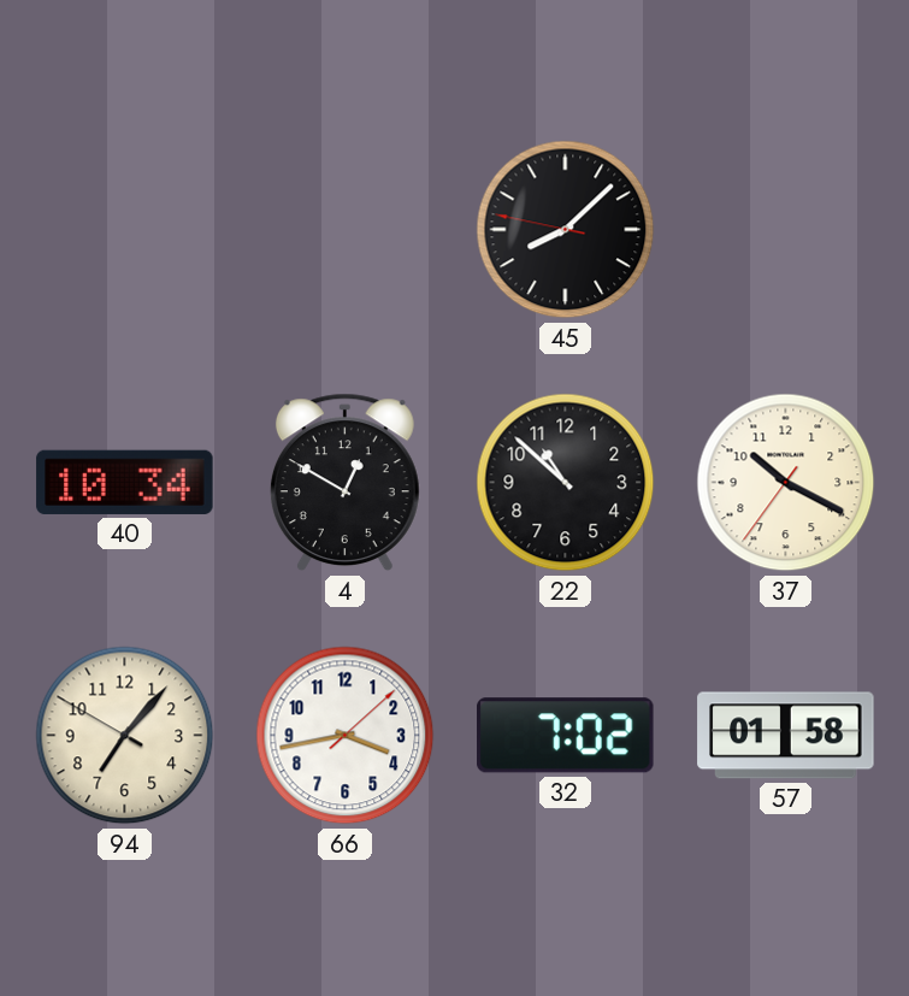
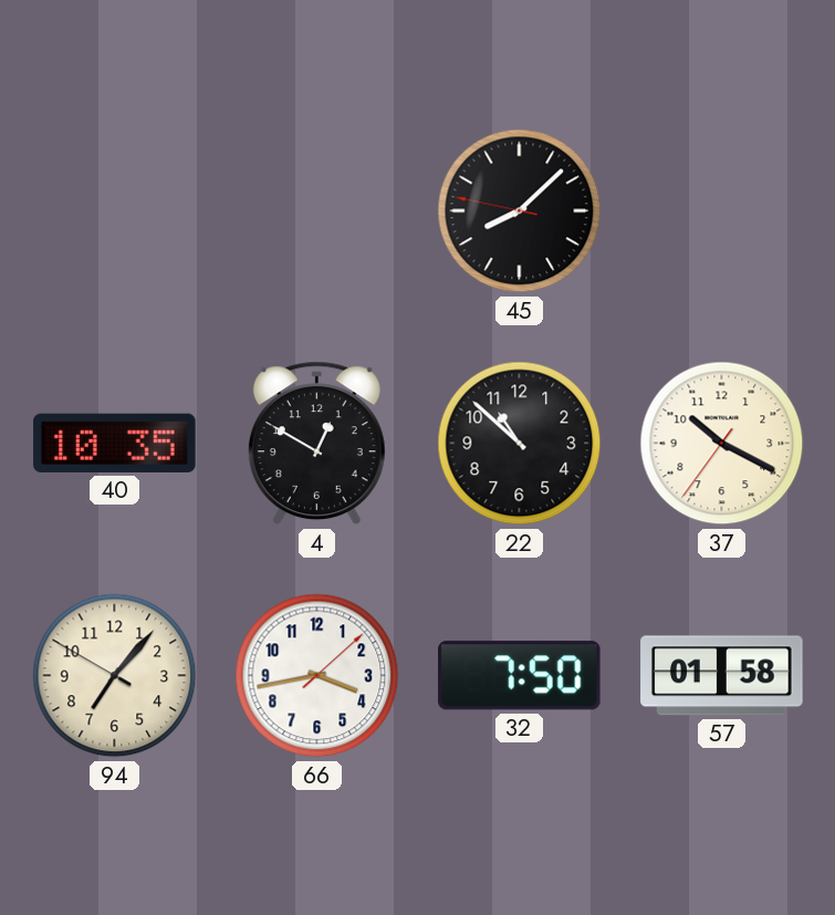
40: 10:34 -> 10:35
32: 7:02 -> 7:50
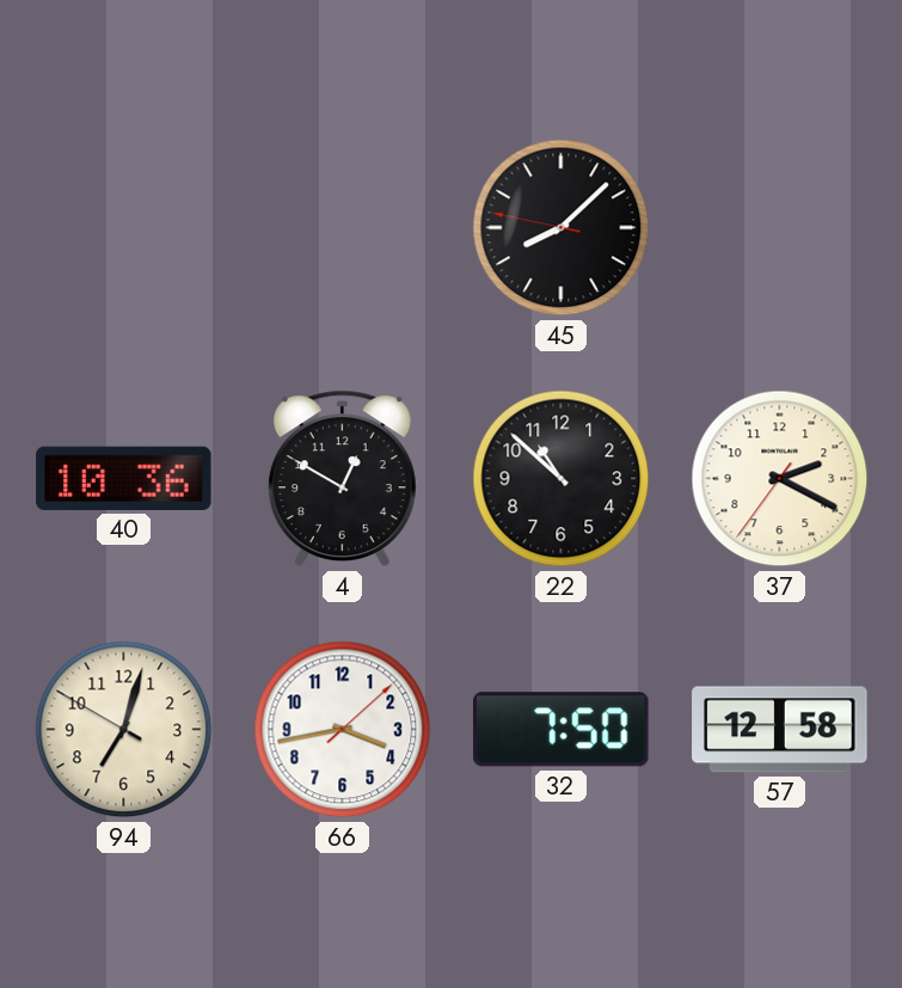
40: 10:35 -> 10:36
37: 10:19 -> 2:19
94: 7:06 -> 7:02
57: 01:58 -> 12:58
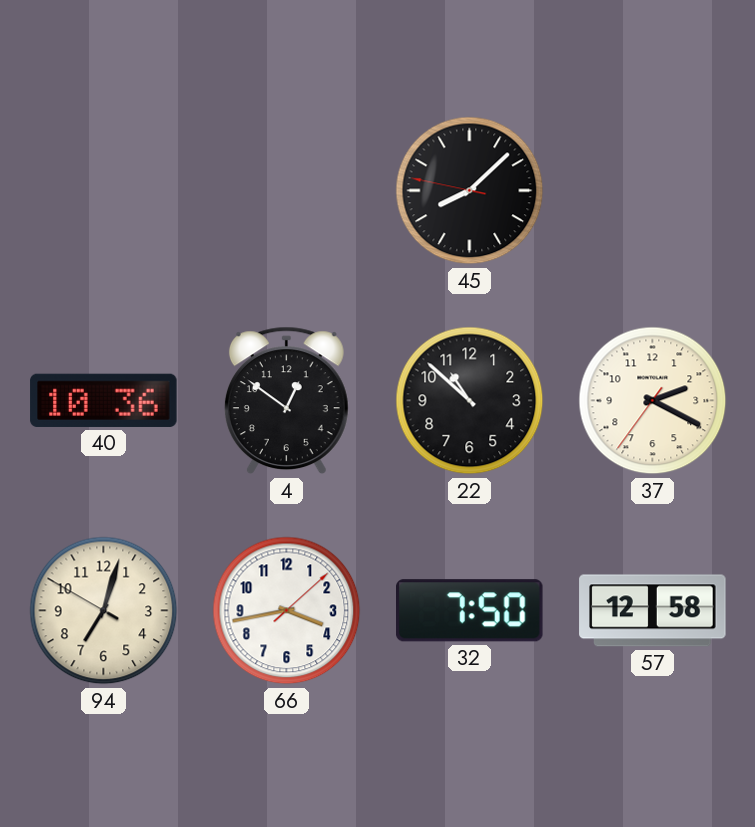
4: 12:50 -> 12:51
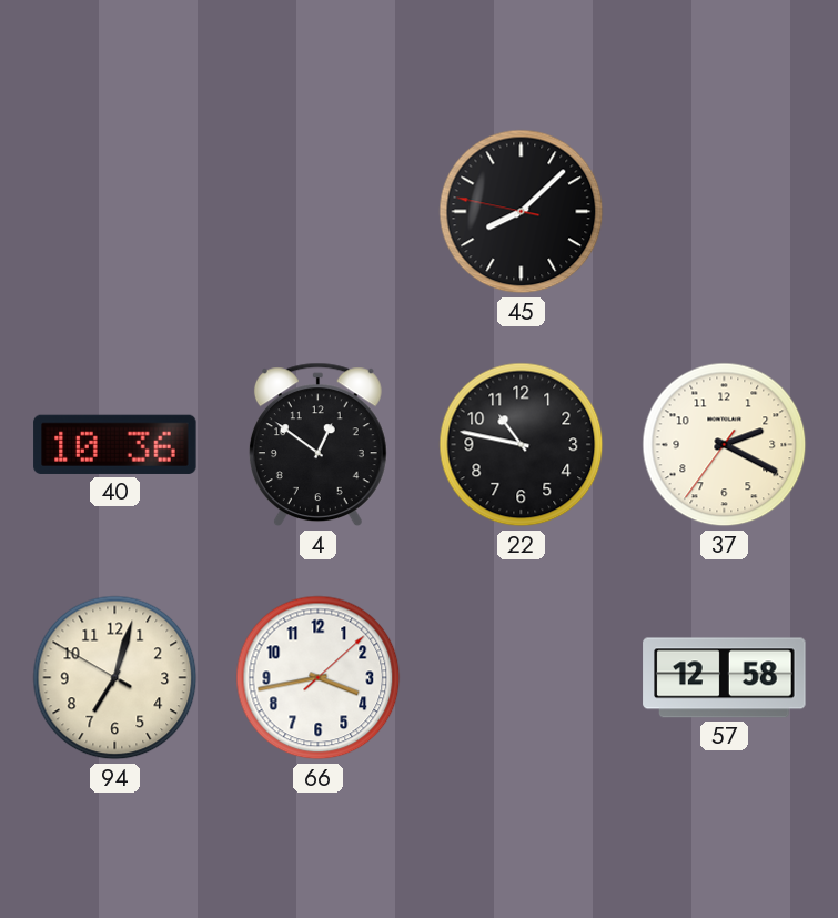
22: 10:52 -> 10:47
32: 7:50 -> none
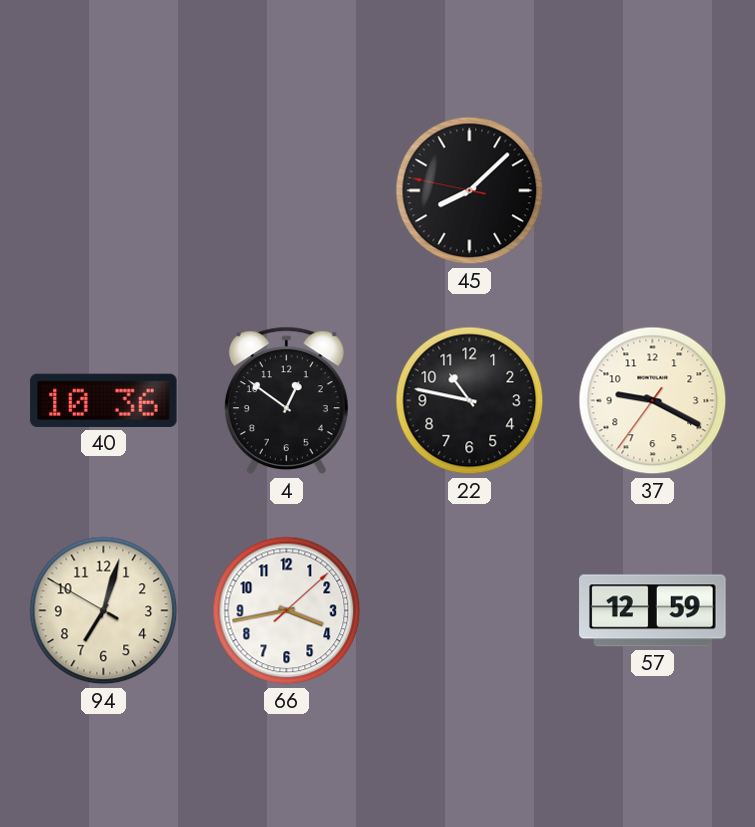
37: 2:19 -> 9:19
57: 12:58 -> 12:59
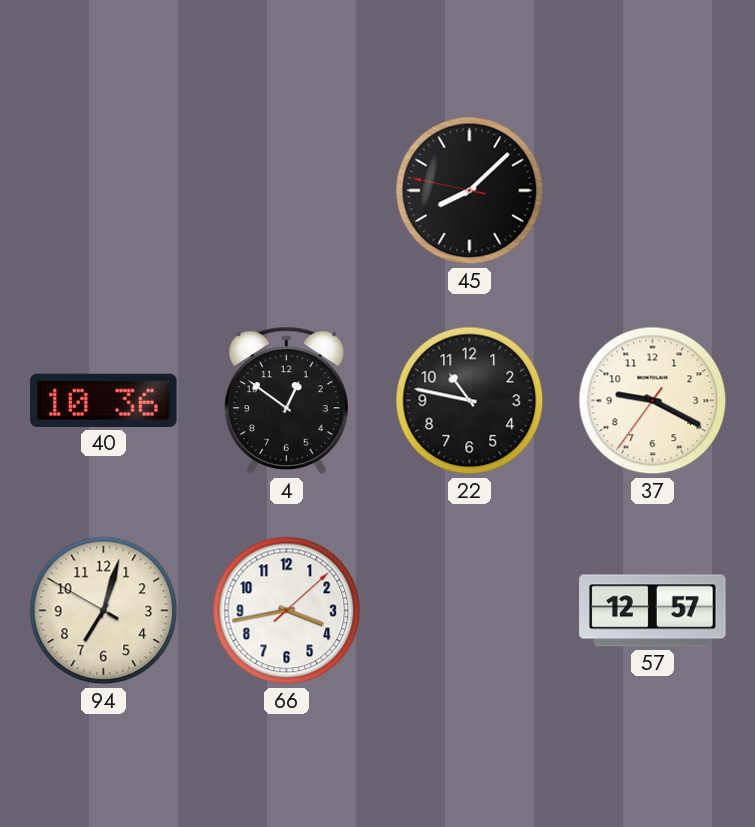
57: 12:59 -> 12:57
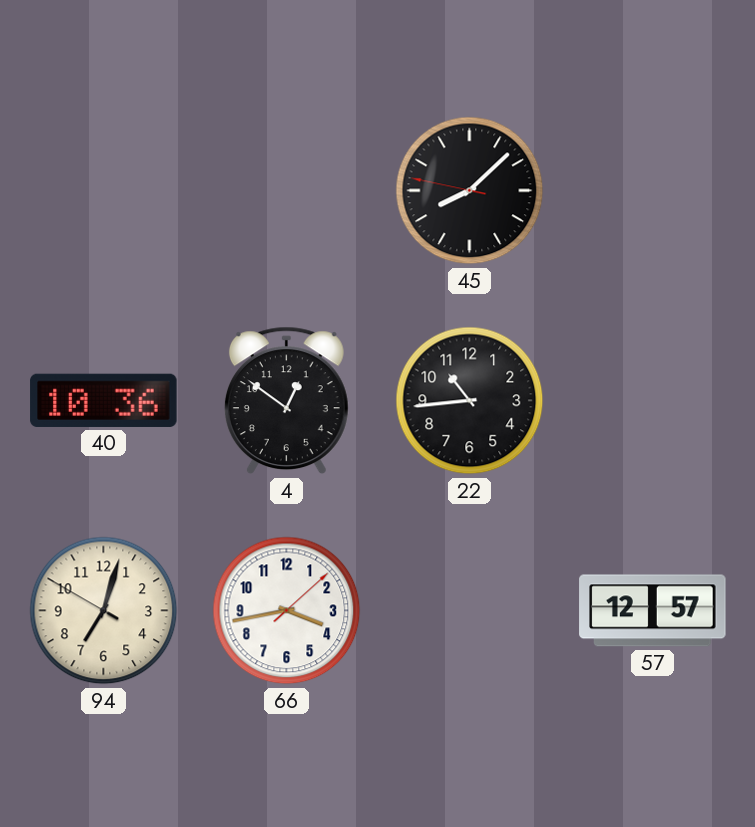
22: 10:47 -> 10:44
37: 9:19 -> none
